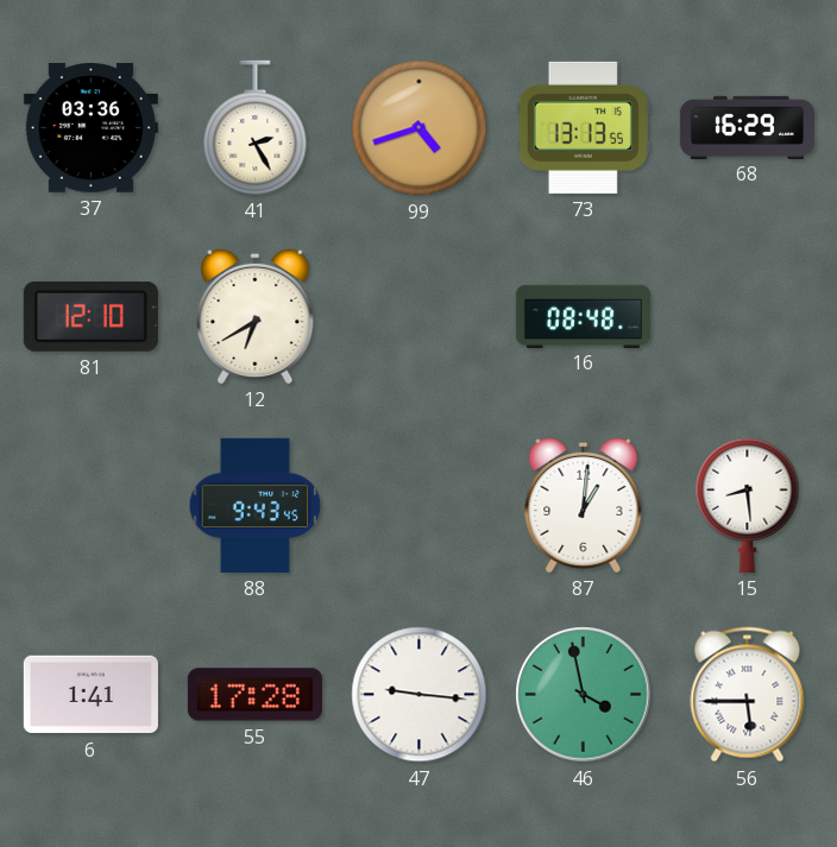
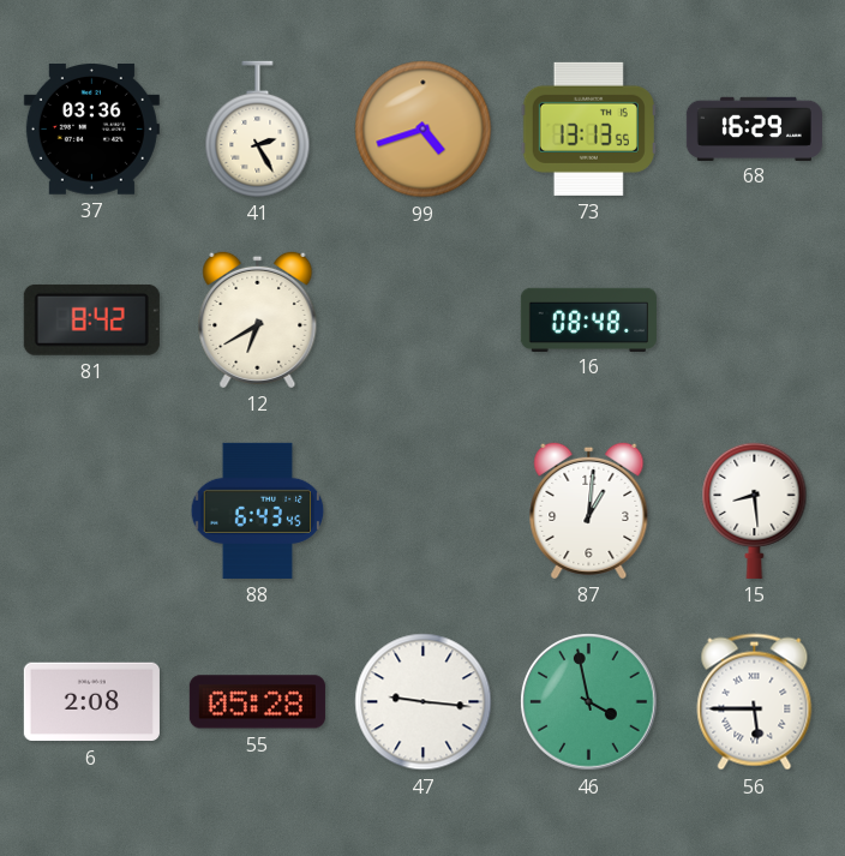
81: 12:10 -> 8:42
88: 9:43 -> 6:43
6: 1:41 -> 2:08
55: 17:28 -> 05:28
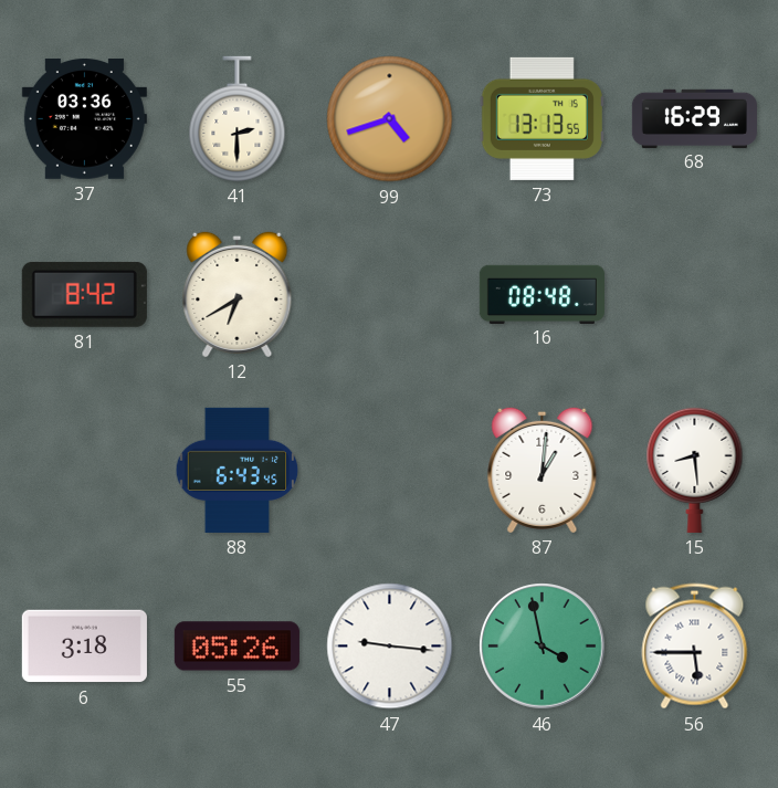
41: 2:25 -> 2:30
6: 2:08 -> 3:18
55: 05:28 -> 05:26
